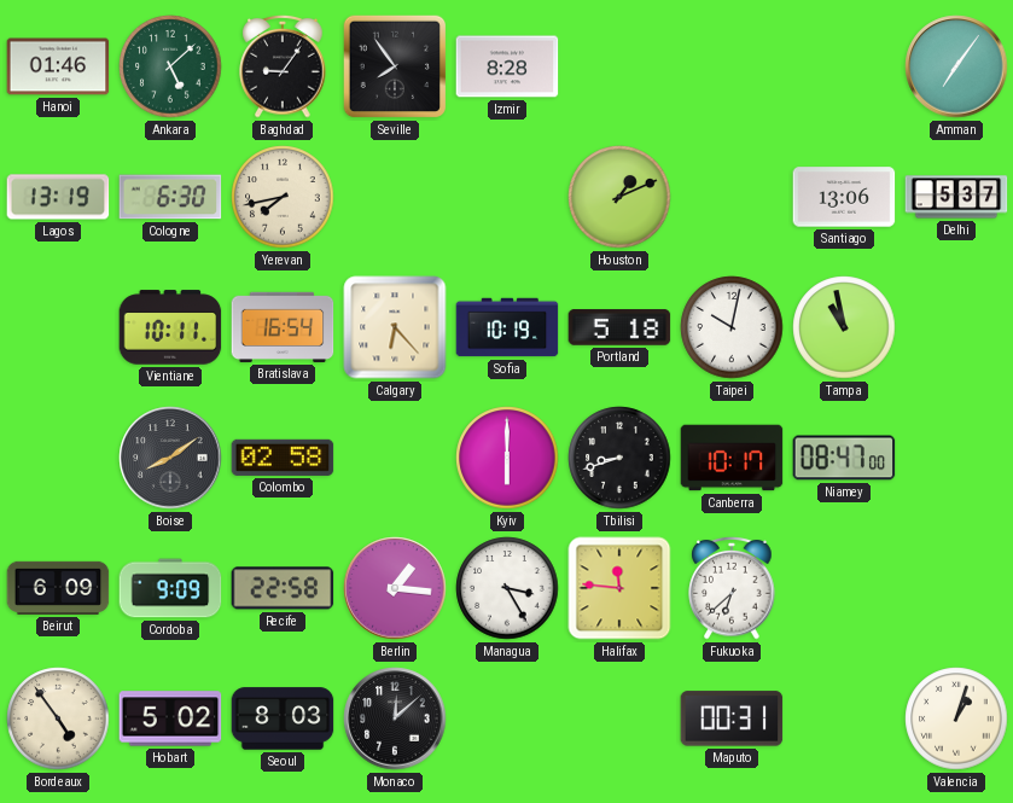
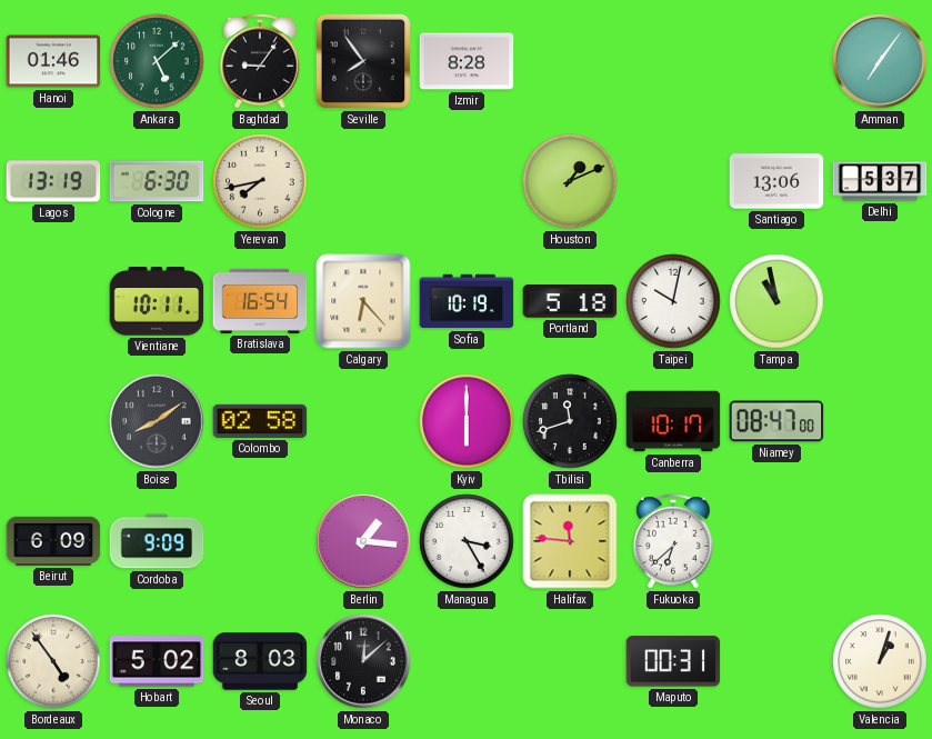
Tbilisi: 8:42 -> 11:42
Recife: 22:58 -> none
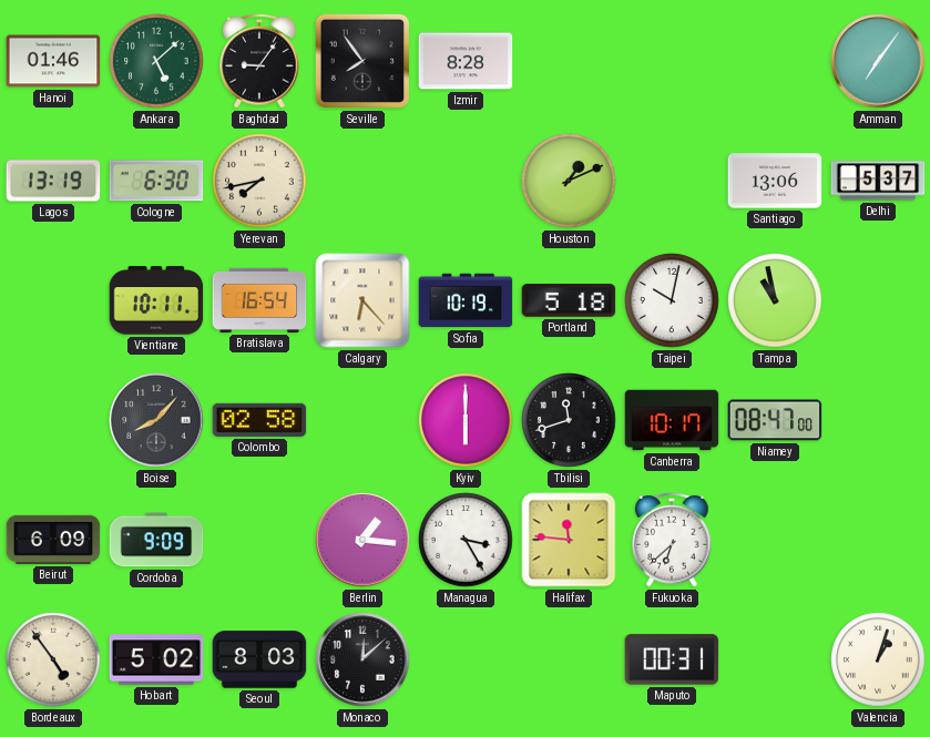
Boise: 8:09 -> 8:07
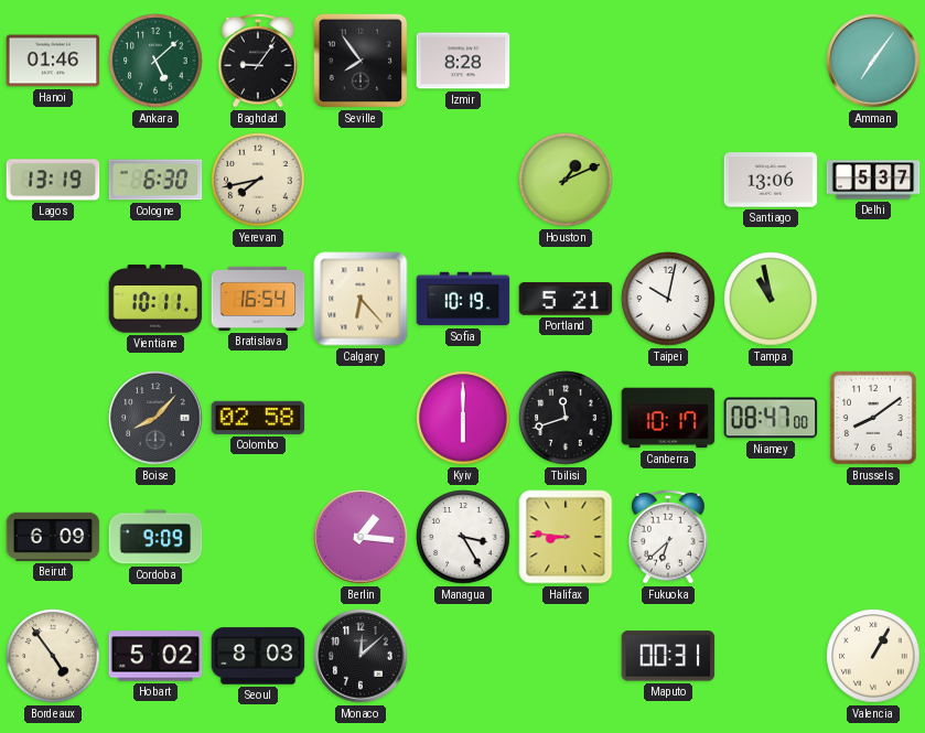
Portland: 5:18 -> 5:21
Brussels: none -> 8:09
Halifax: 11:46 -> 8:46
Valencia: 1:03 -> 1:05
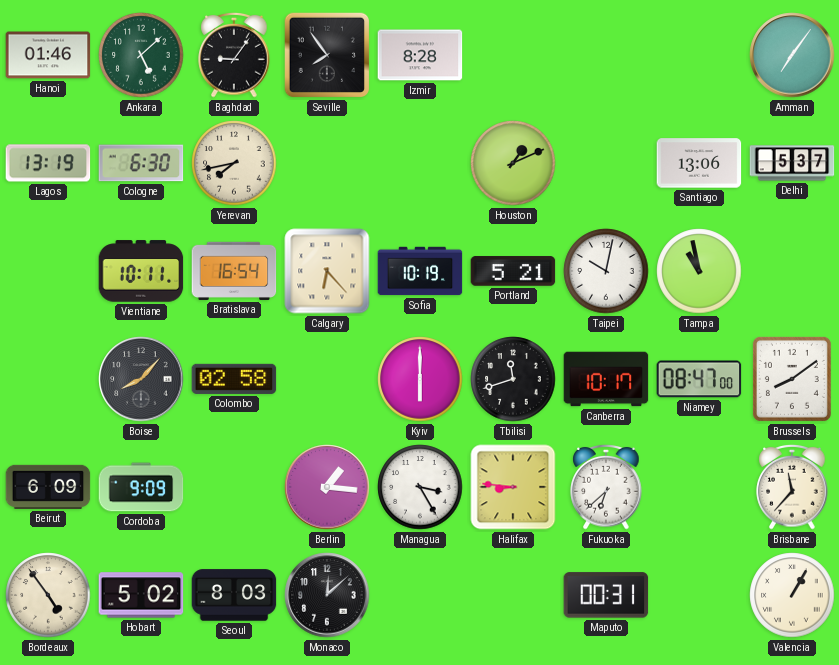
Brisbane: none -> 11:37
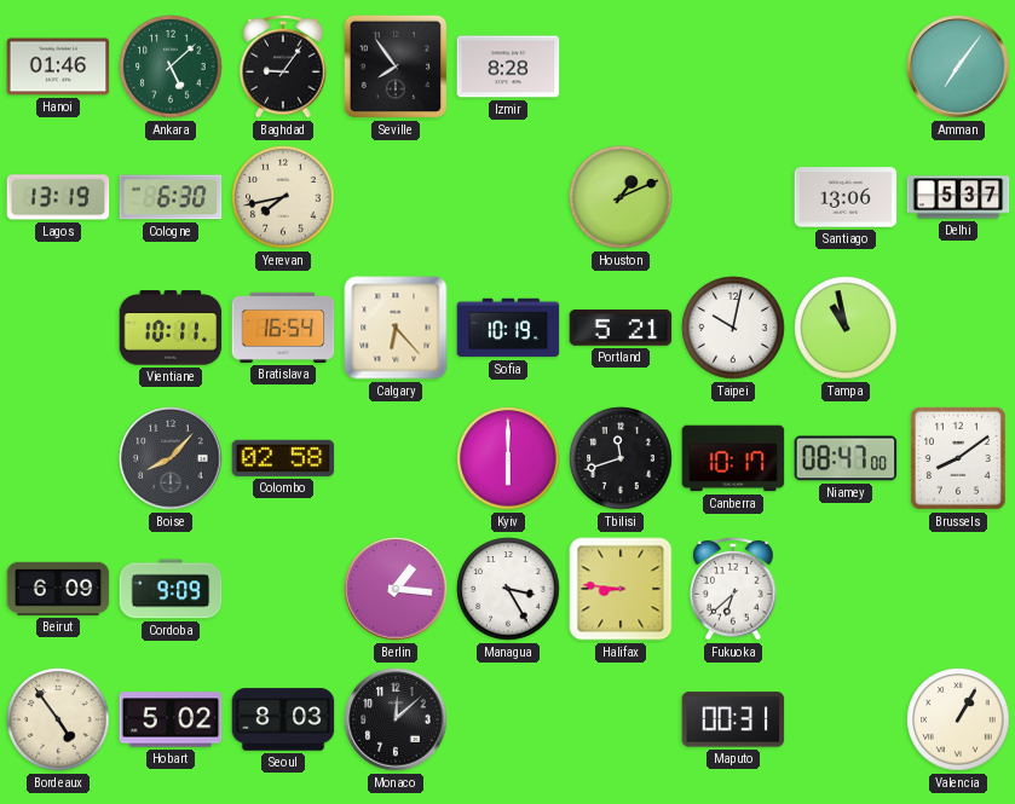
Brisbane: 11:37 -> none
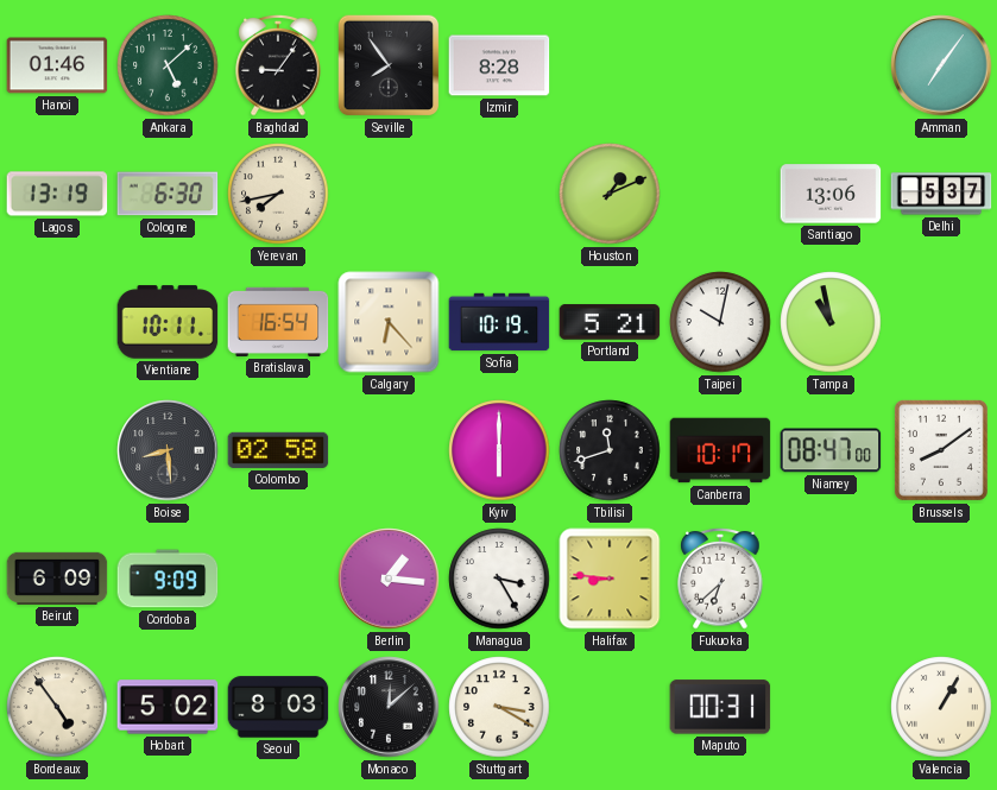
Boise: 8:07 -> 8:29
Stuttgart: none -> 3:20
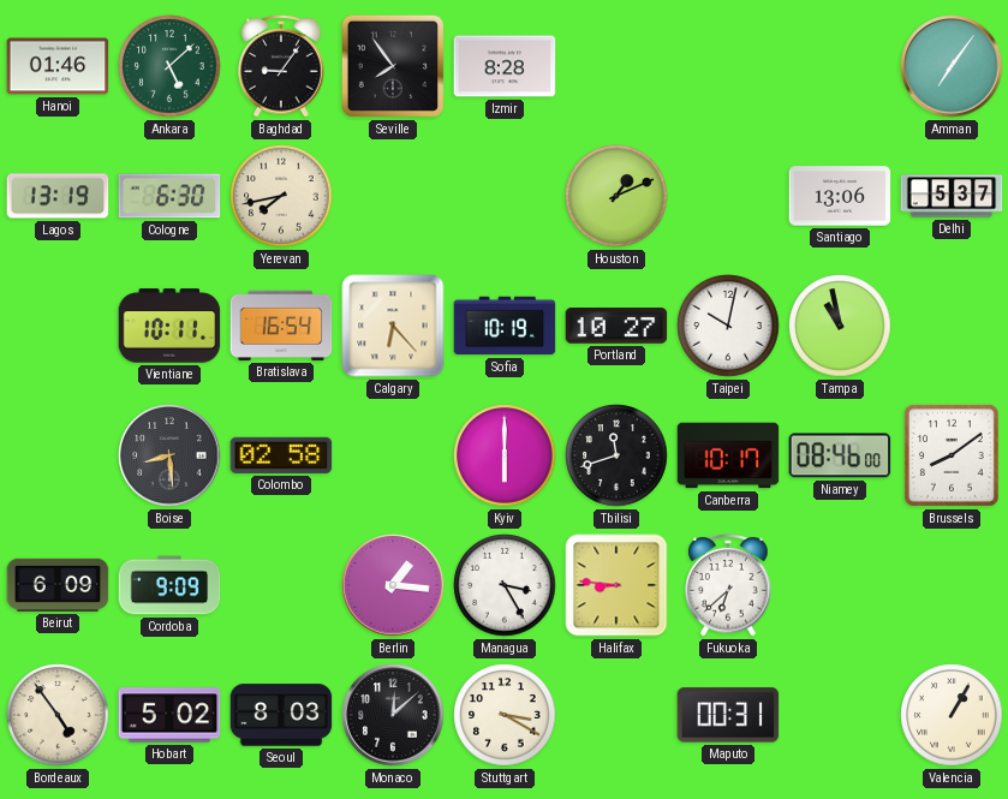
Portland: 5:21 -> 10:27
Niamey: 08:47 -> 08:46
